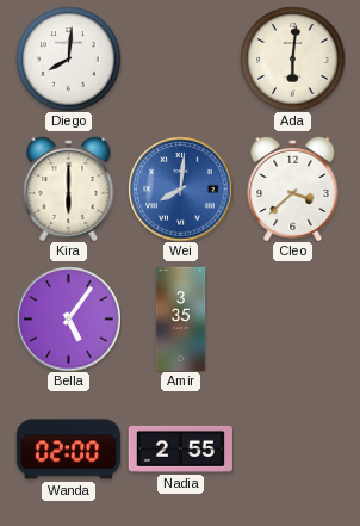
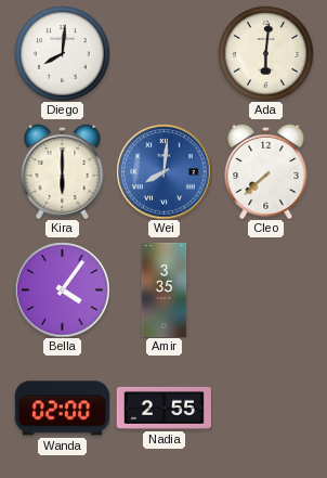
Cleo: 3:38 -> 7:38
Bella: 5:06 -> 4:06
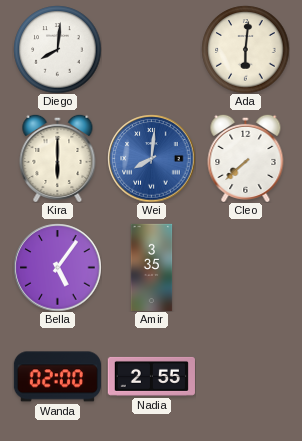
Bella: 4:06 -> 5:06
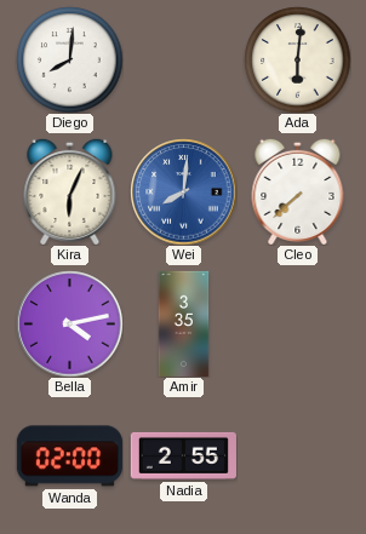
Kira: 6:00 -> 6:04
Bella: 5:06 -> 4:13
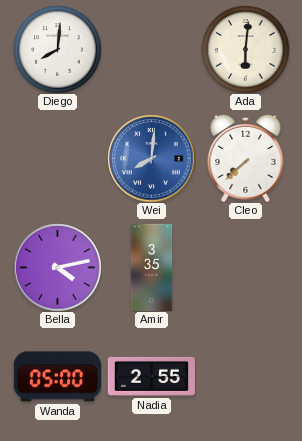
Kira: 6:04 -> none
Wanda: 02:00 -> 05:00
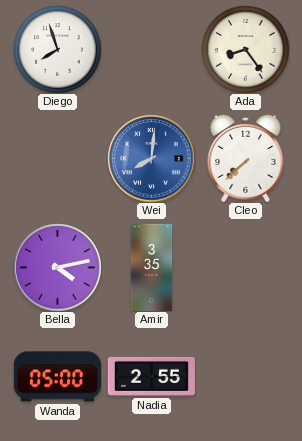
Diego: 8:01 -> 7:57
Ada: 6:01 -> 8:24
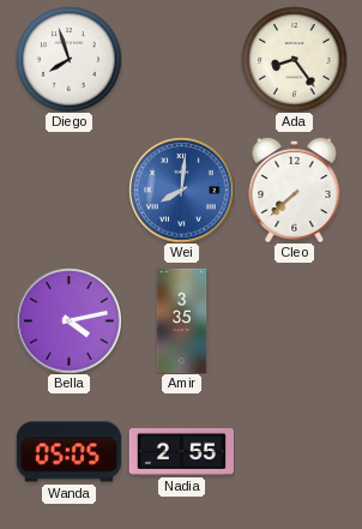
Wanda: 05:00 -> 05:05
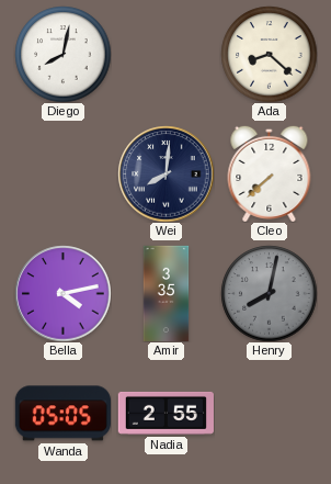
Diego: 7:57 -> 8:02
Ada: 8:24 -> 8:22
Wei dial: blue -> navy
Henry: none -> 8:02
